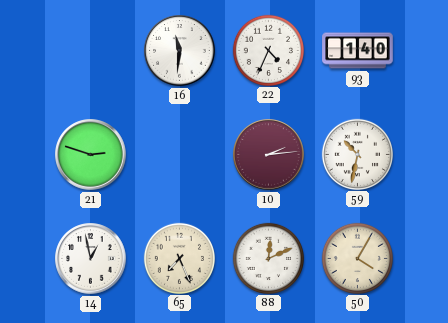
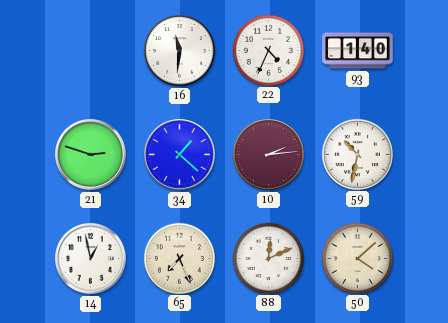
34: none -> 1:22
50: 4:05 -> 4:08
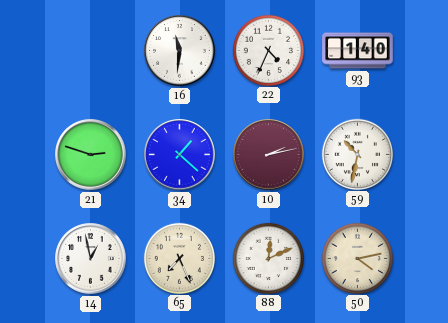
10: 2:14 -> 2:13
50: 4:08 -> 4:13
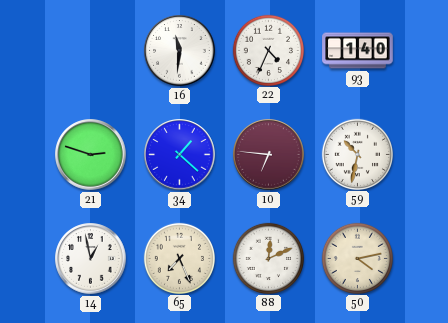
10: 2:13 -> 6:46
